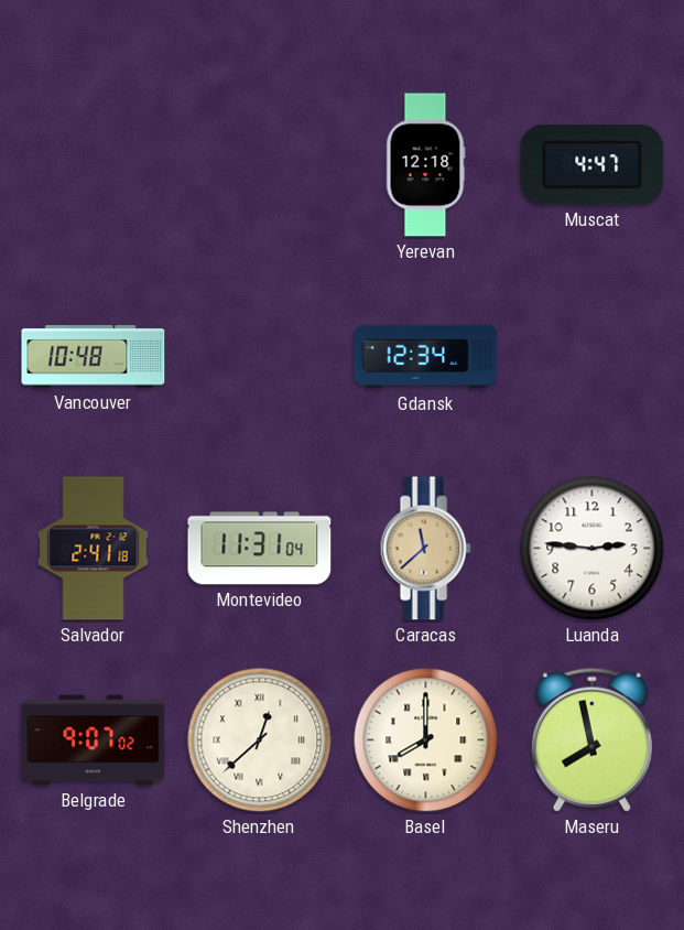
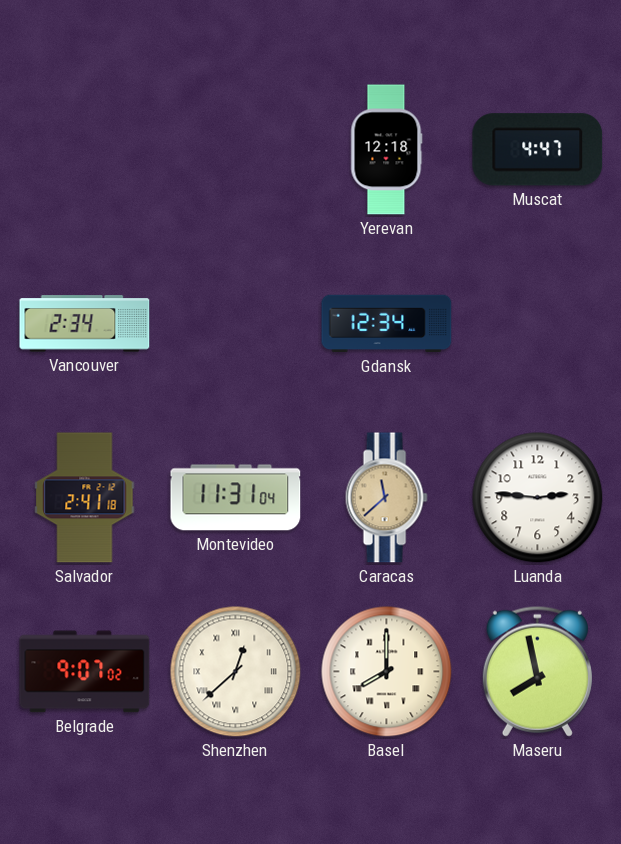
Vancouver: 10:48 -> 2:34
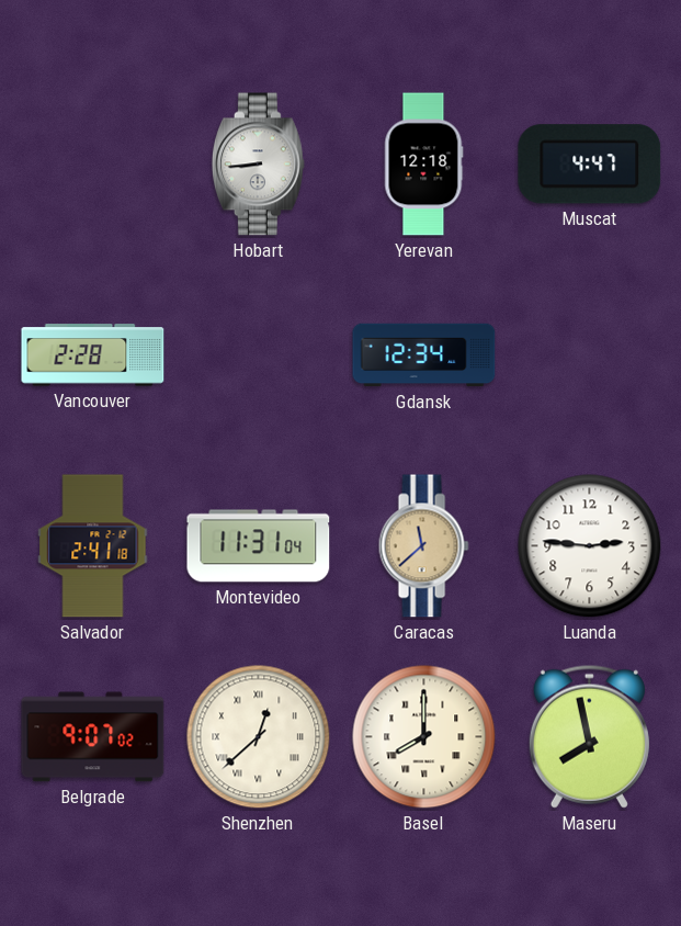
Hobart: none -> 8:44
Vancouver: 2:34 -> 2:28
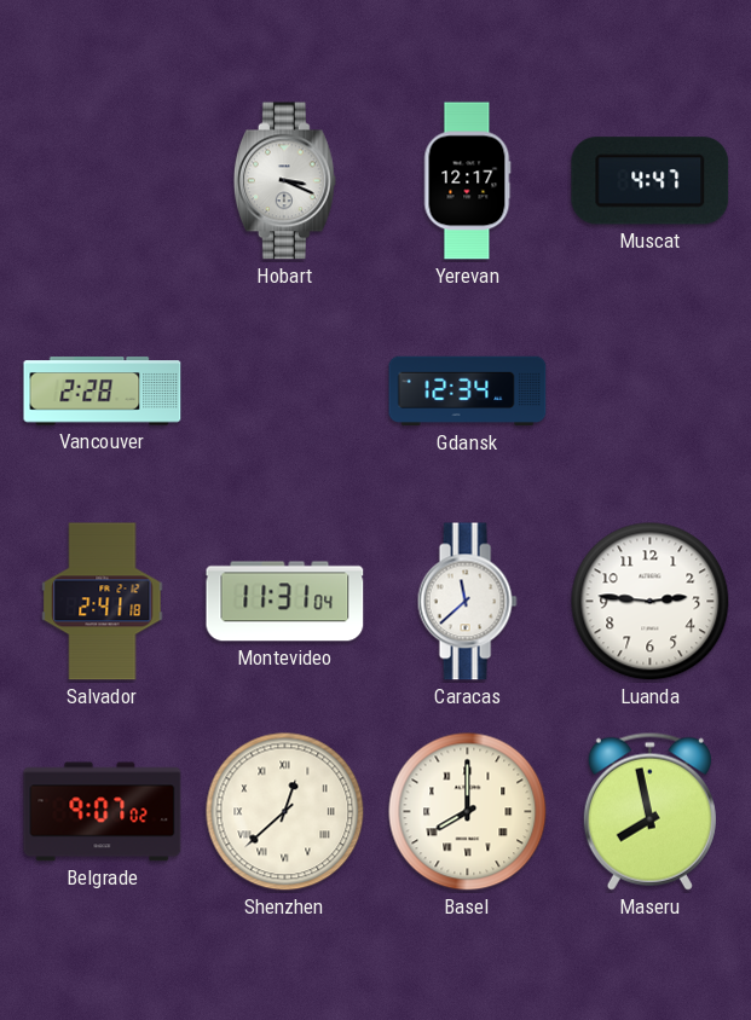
Hobart: 8:44 -> 3:19
Yerevan: 12:18 -> 12:17
Caracas dial: champagne -> white
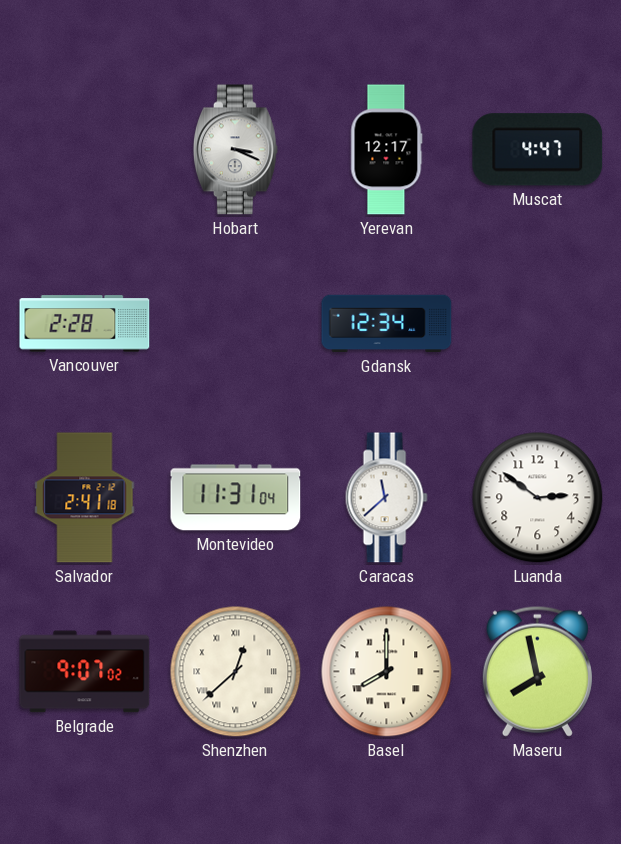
Luanda: 2:46 -> 2:51
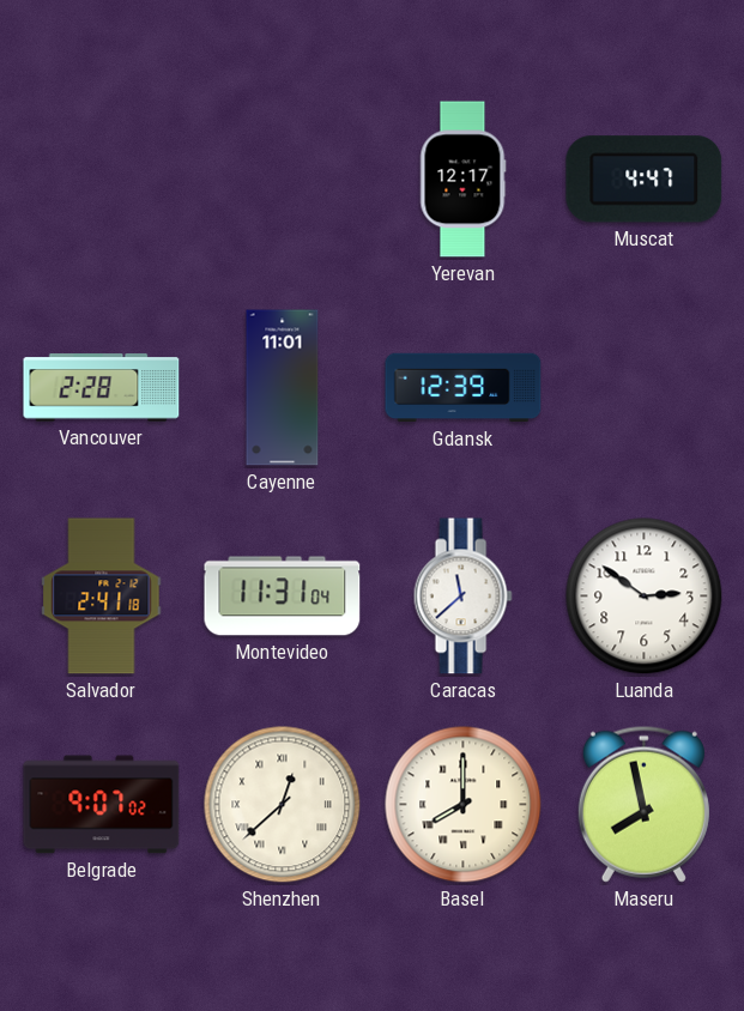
Hobart: 3:19 -> none
Cayenne: none -> 11:01
Gdansk: 12:34 -> 12:39
